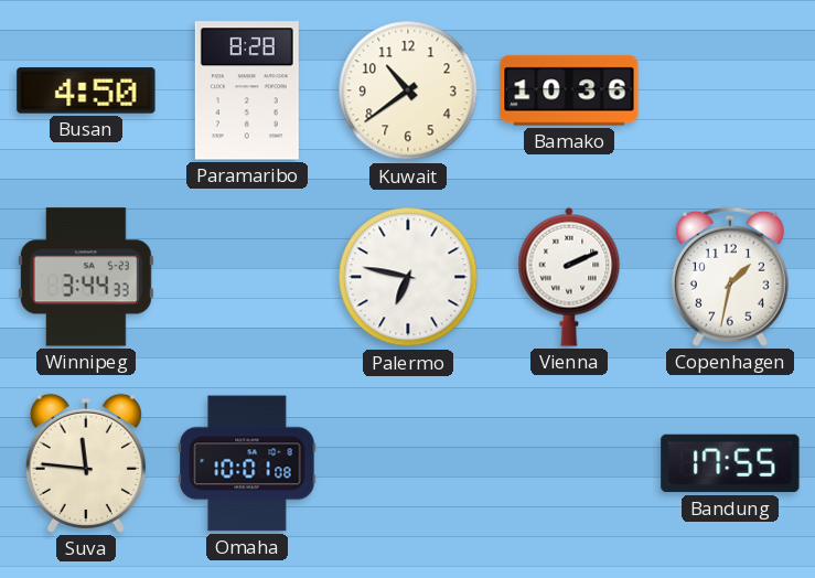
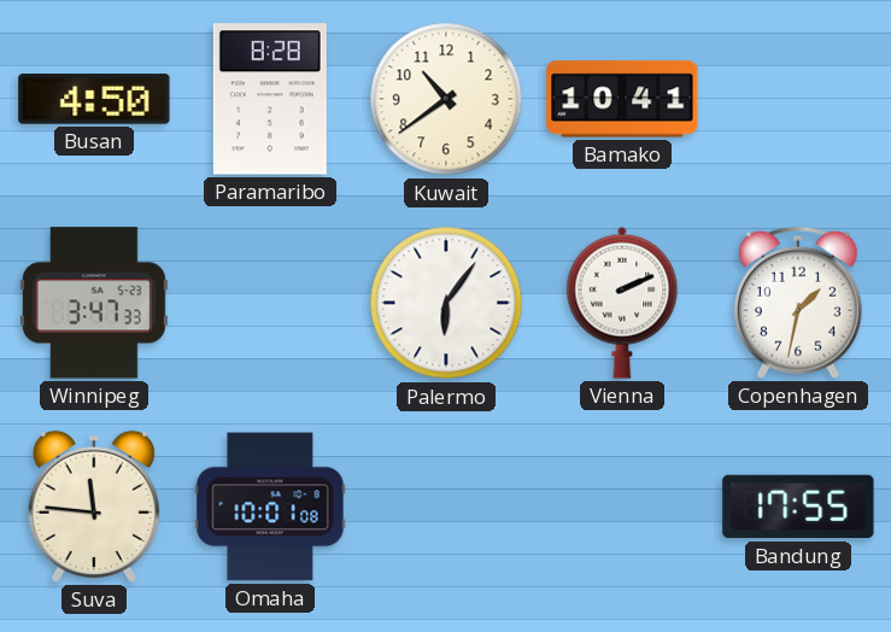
Bamako: 10:36 -> 10:41
Winnipeg: 3:44 -> 3:47
Palermo: 6:47 -> 6:06
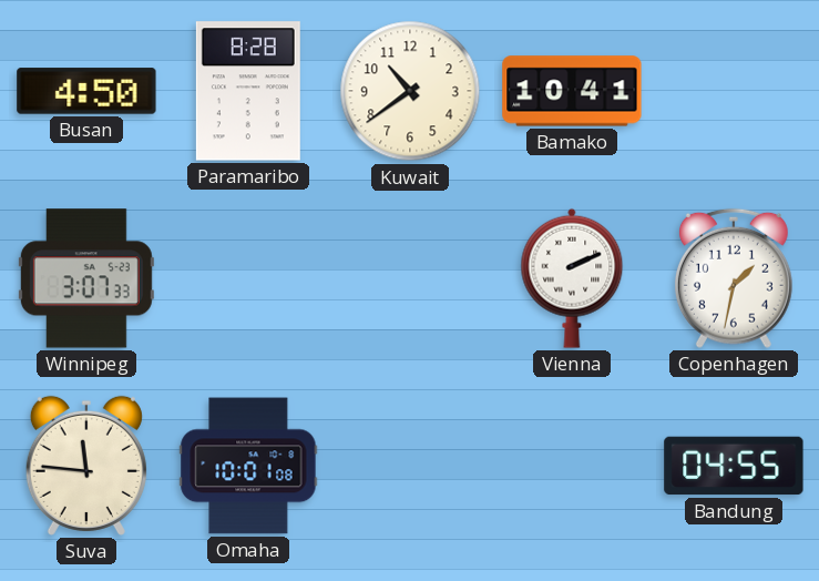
Winnipeg: 3:47 -> 3:07
Palermo: 6:06 -> none
Bandung: 17:55 -> 04:55
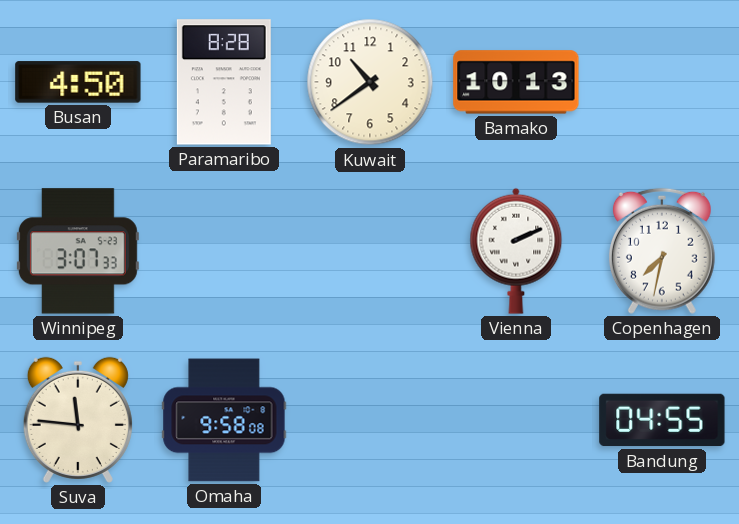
Bamako: 10:41 -> 10:13
Copenhagen: 1:32 -> 7:32
Omaha: 10:01 -> 9:58
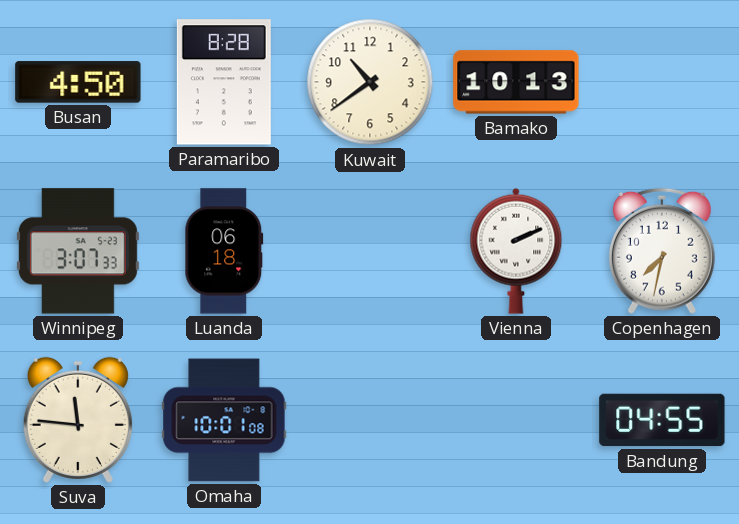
Luanda: none -> 06:18
Omaha: 9:58 -> 10:01
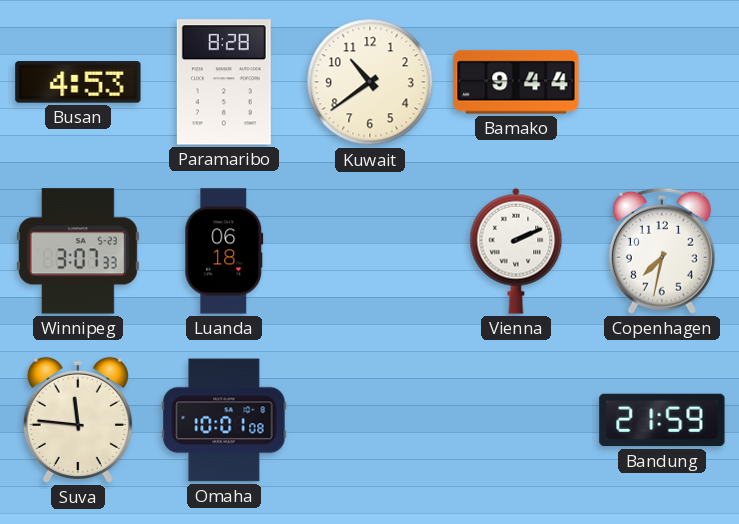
Busan: 4:50 -> 4:53
Bamako: 10:13 -> 9:44
Bandung: 04:55 -> 21:59
